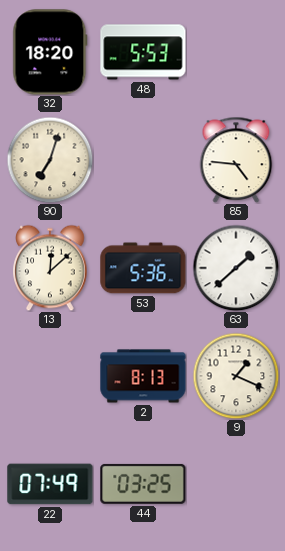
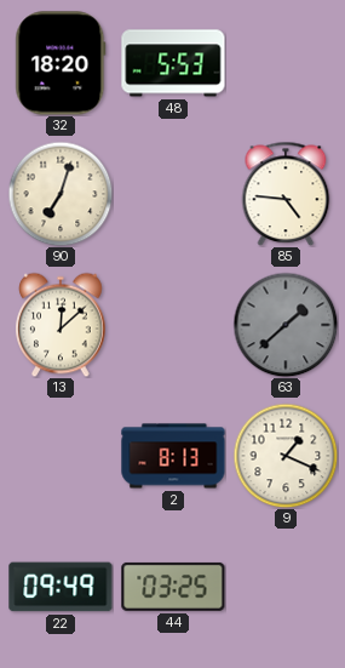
53: 5:36 -> none
63 dial: white -> grey
22: 07:49 -> 09:49
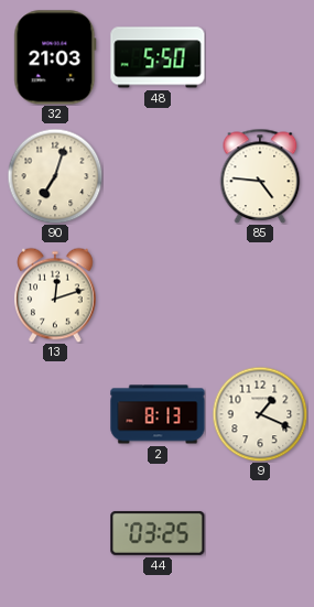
32: 18:20 -> 21:03
48: 5:53 -> 5:50
13: 12:08 -> 12:12
63: 1:38 -> none
22: 09:49 -> none
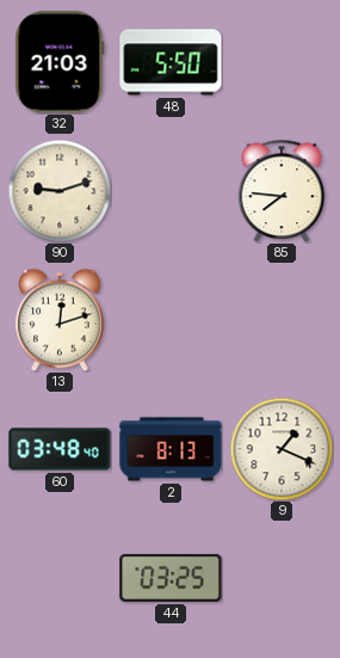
90: 7:03 -> 9:12
85: 4:46 -> 7:46
60: none -> 03:48
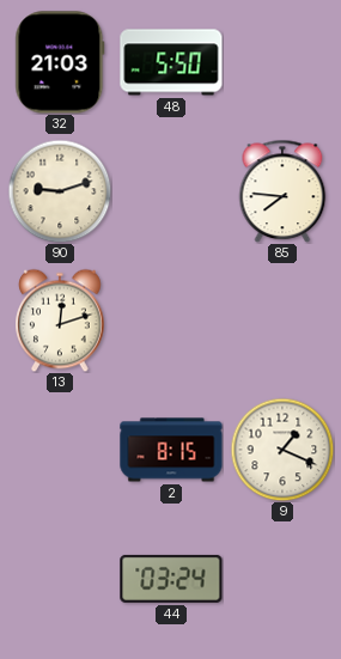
60: 03:48 -> none
2: 8:13 -> 8:15
44: 03:25 -> 03:24
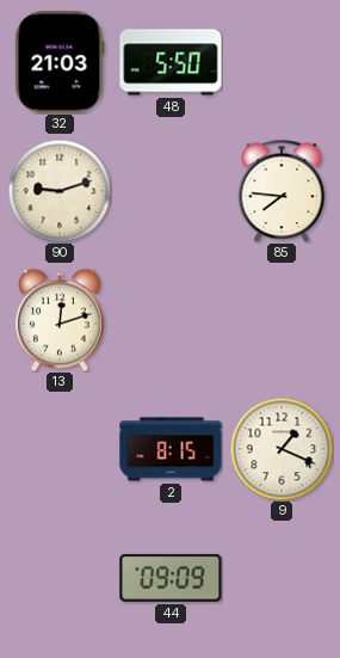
44: 03:24 -> 09:09
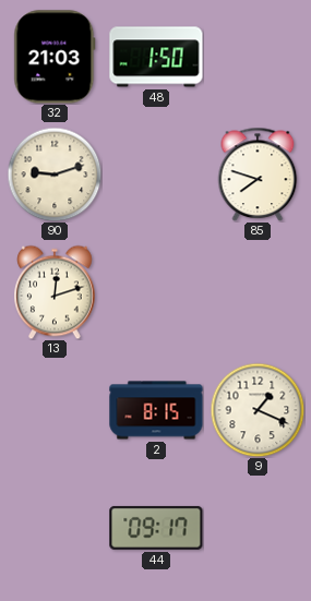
48: 5:50 -> 1:50
85: 7:46 -> 7:48
44: 09:09 -> 09:17
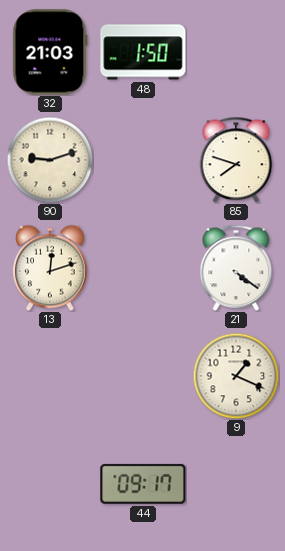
21: none -> 4:21
2: 8:15 -> none
